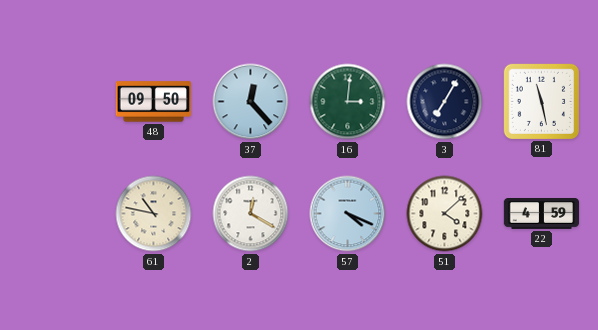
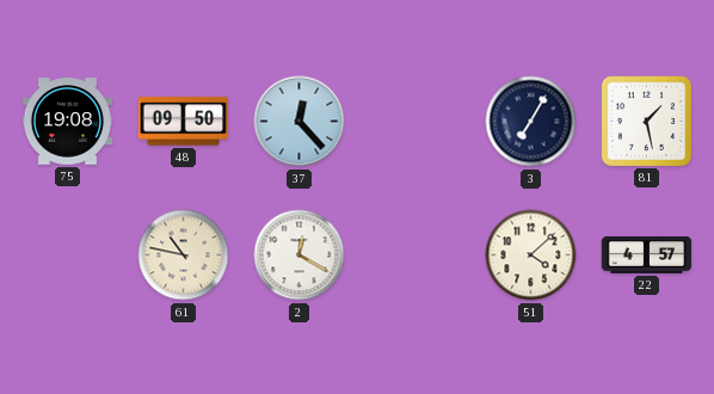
75: none -> 19:08
16: 3:01 -> none
81: 11:28 -> 1:28
57: 4:19 -> none
22: 4:59 -> 4:57
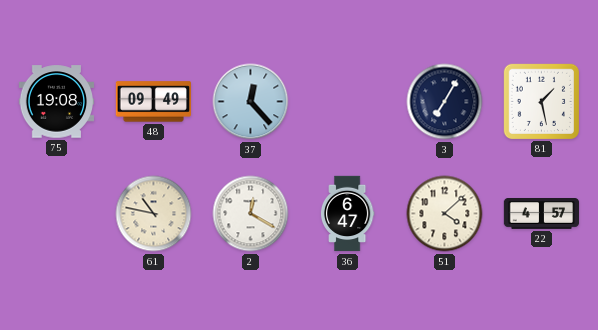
48: 09:50 -> 09:49
36: none -> 6:47
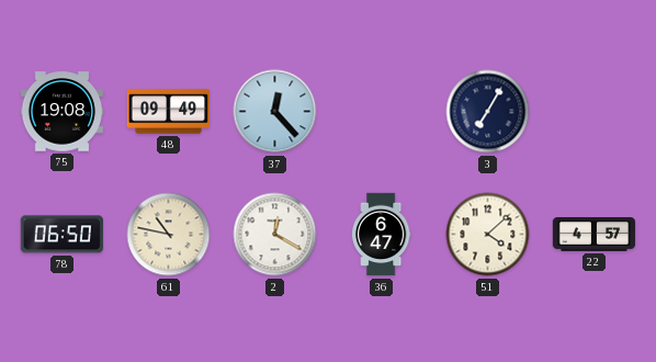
81: 1:28 -> none
78: none -> 06:50
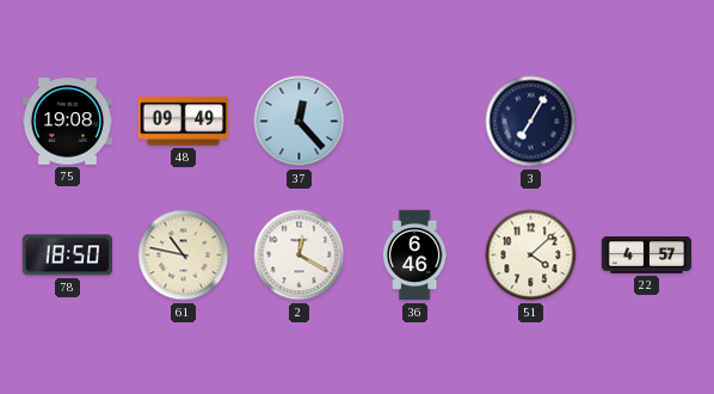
78: 06:50 -> 18:50
36: 6:47 -> 6:46
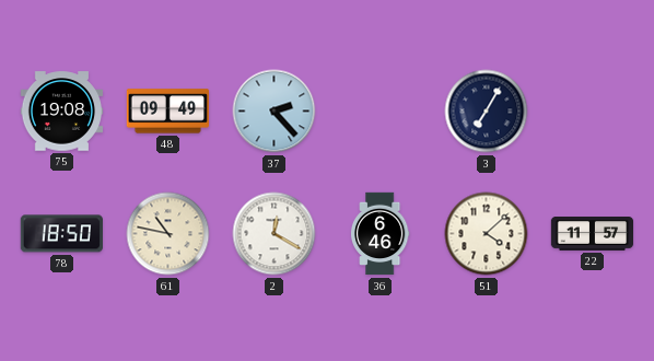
37: 12:23 -> 2:23
22: 4:57 -> 11:57
